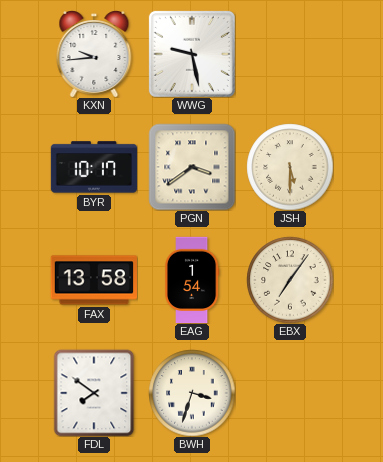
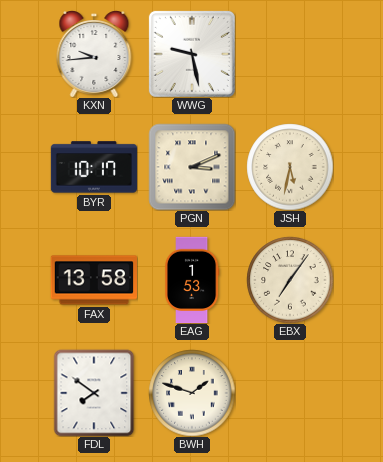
PGN: 3:39 -> 3:11
JSH: 5:30 -> 5:32
EAG: 1:54 -> 1:53
BWH: 3:33 -> 1:48
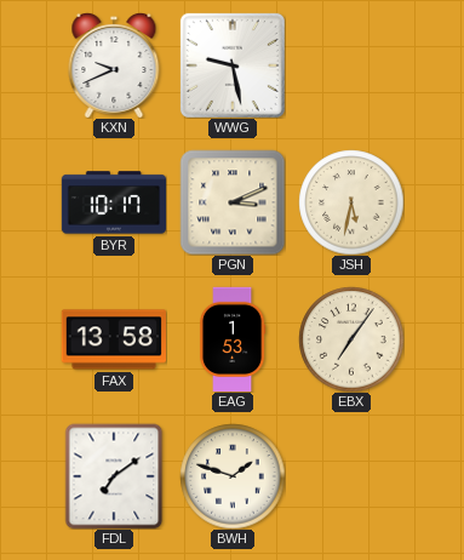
KXN: 9:44 -> 9:41
FDL: 7:51 -> 7:09
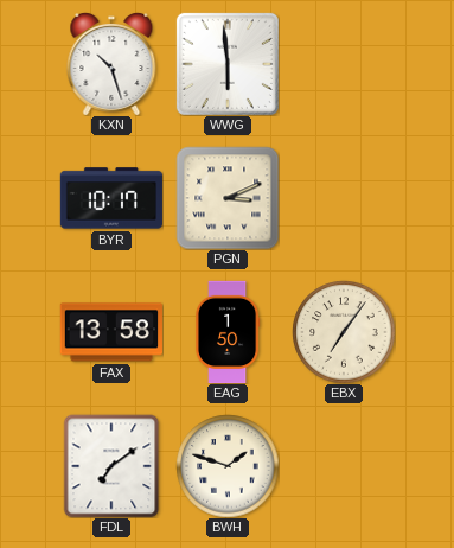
KXN: 9:41 -> 10:27
WWG: 9:28 -> 5:59
JSH: 5:32 -> none
EAG: 1:53 -> 1:50
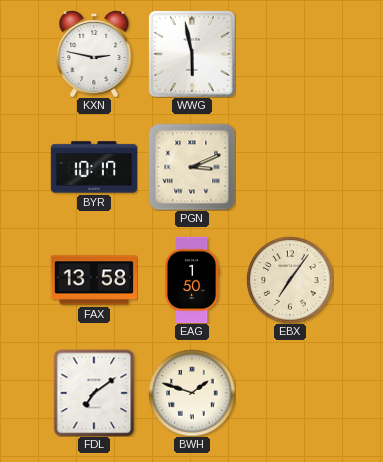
KXN: 10:27 -> 2:47
WWG: 5:59 -> 5:58
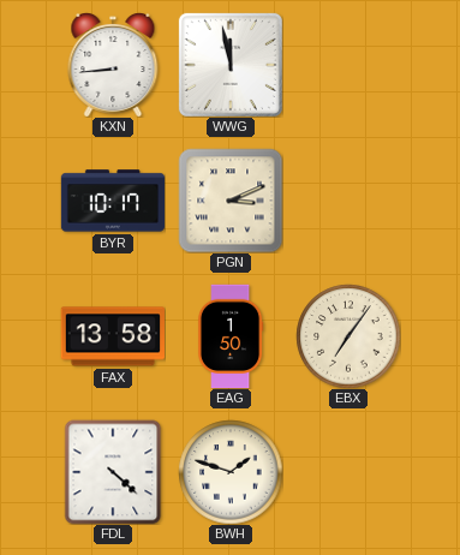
KXN: 2:47 -> 8:44
WWG: 5:58 -> 11:58
FDL: 7:09 -> 4:22
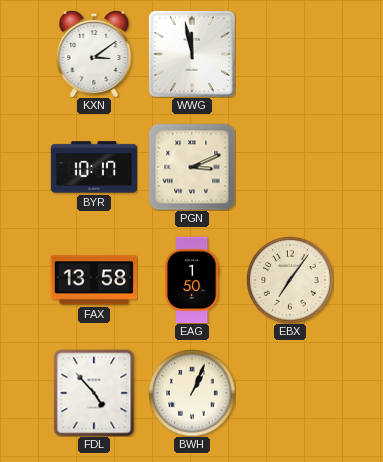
KXN: 8:44 -> 3:09
FDL: 4:22 -> 4:53
BWH: 1:48 -> 1:04
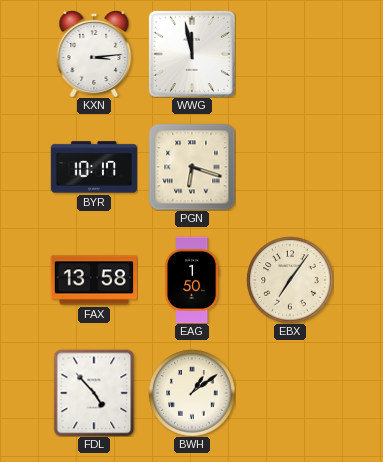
KXN: 3:09 -> 3:14
PGN: 3:11 -> 6:18
BWH: 1:04 -> 1:09
